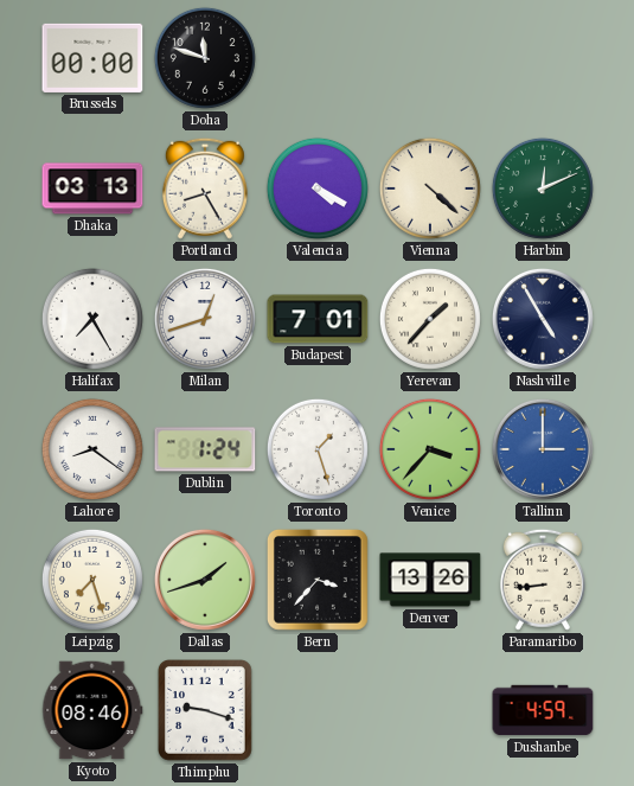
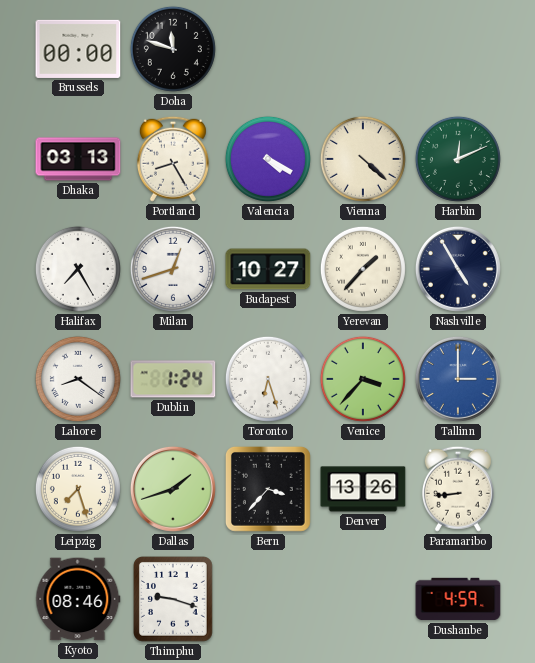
Budapest: 7:01 -> 10:27
Toronto: 1:27 -> 6:27
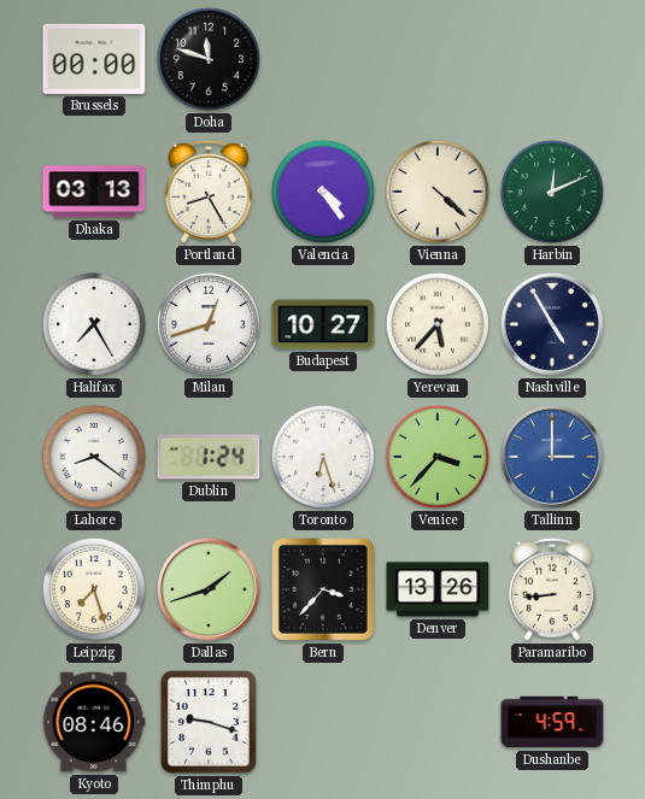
Valencia: 4:20 -> 4:24
Yerevan: 1:37 -> 5:37
